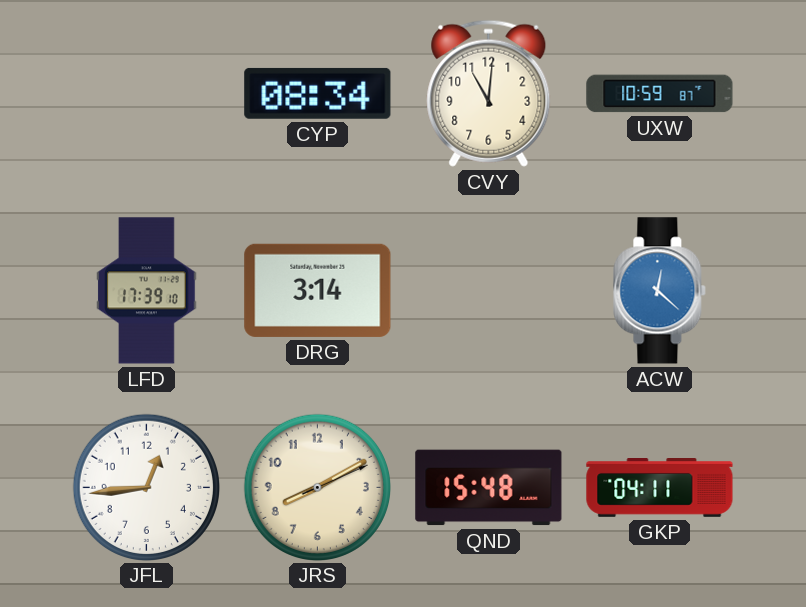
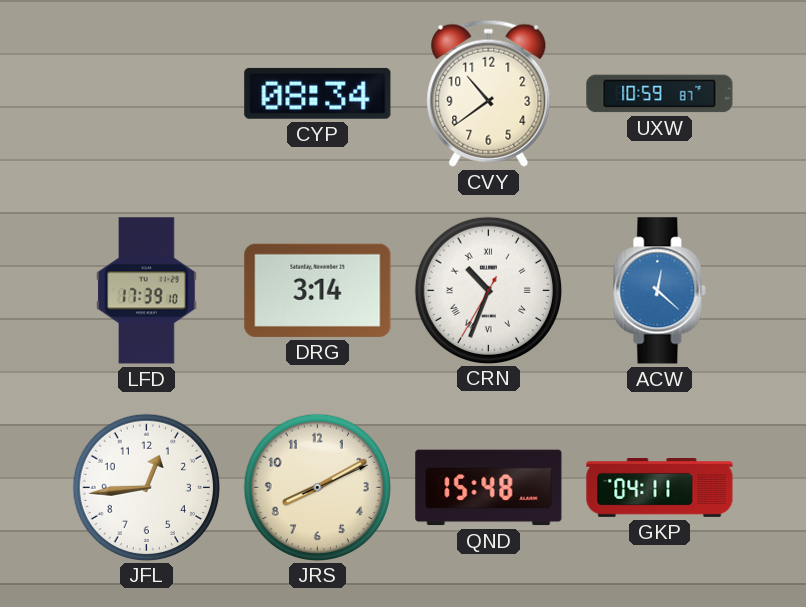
CVY: 11:01 -> 10:39
CRN: none -> 10:33
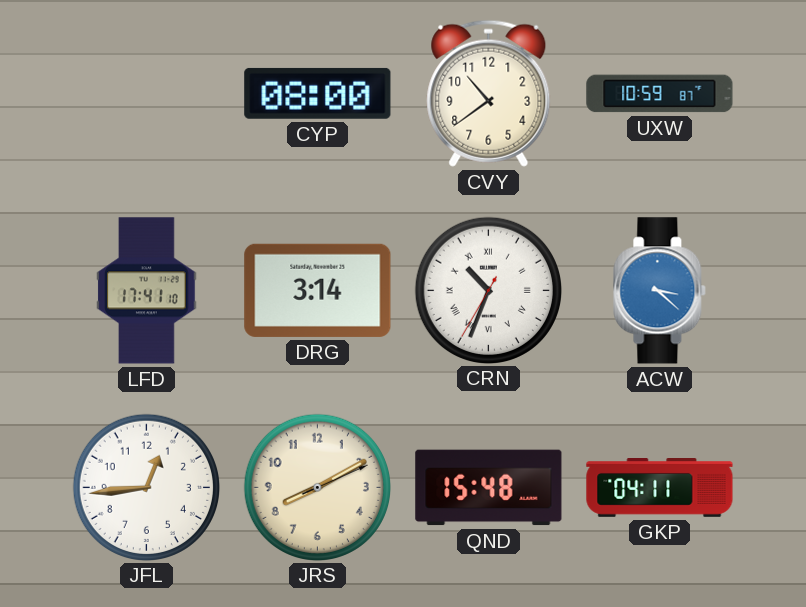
CYP: 08:34 -> 08:00
LFD: 17:39 -> 17:41
ACW: 12:22 -> 3:22
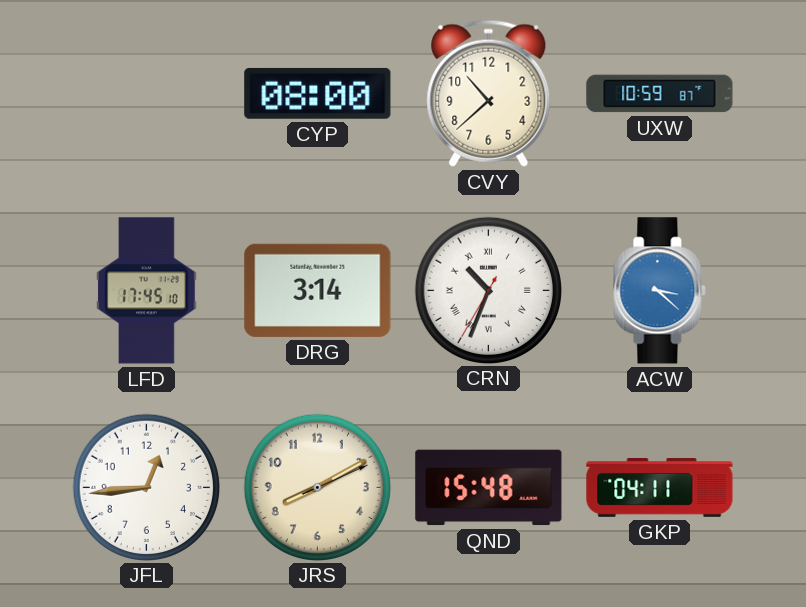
CVY: 10:39 -> 10:38
LFD: 17:41 -> 17:45
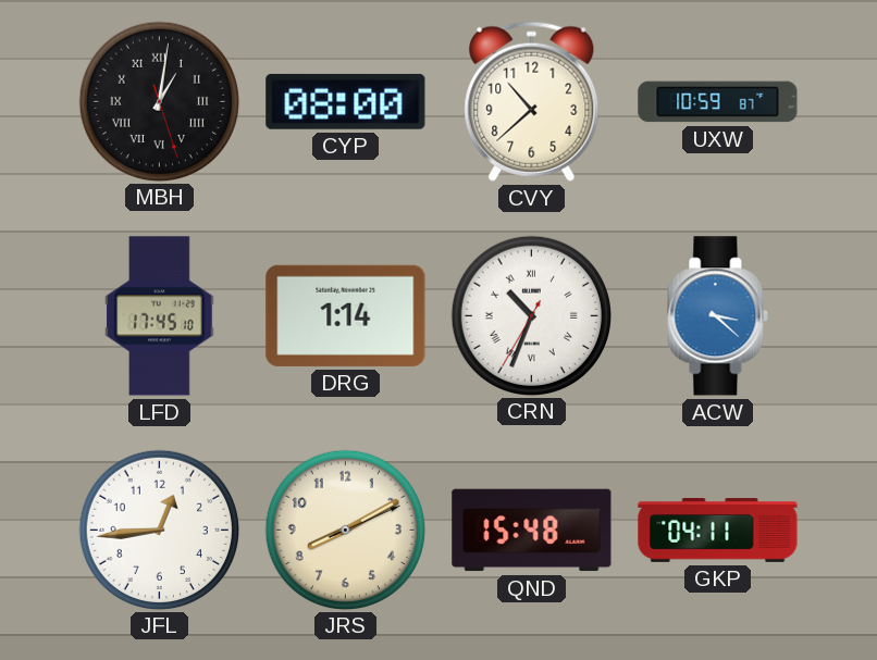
MBH: none -> 1:01
DRG: 3:14 -> 1:14
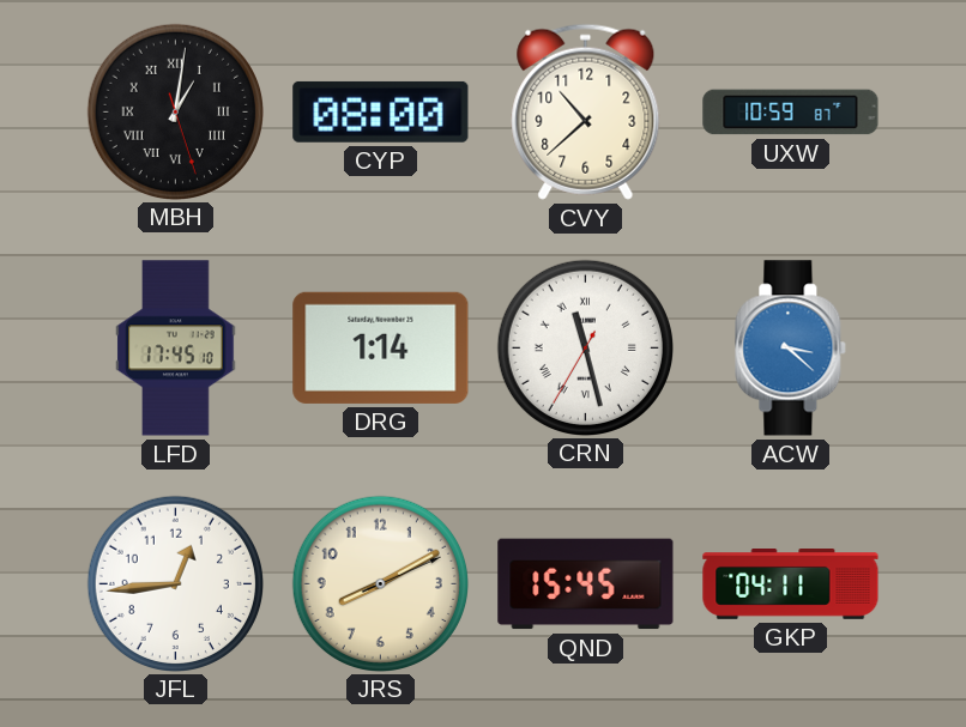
CRN: 10:33 -> 11:27
QND: 15:48 -> 15:45
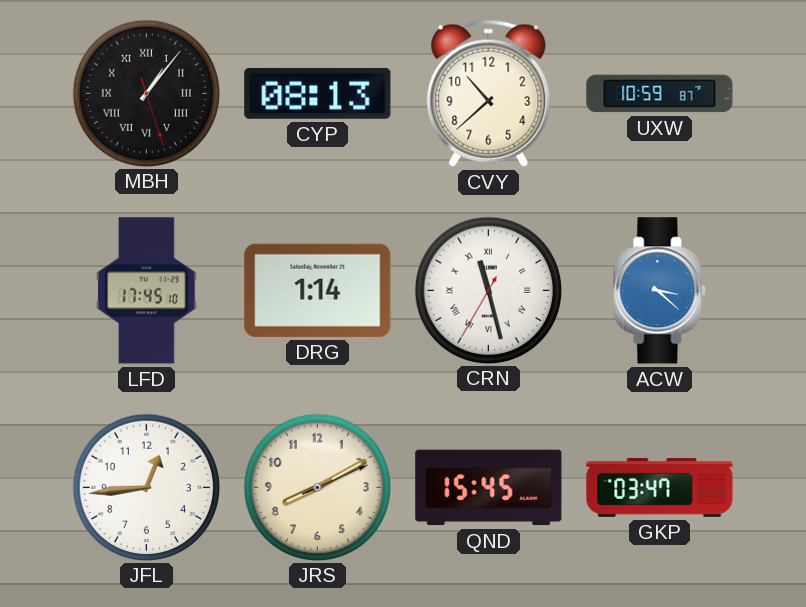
MBH: 1:01 -> 1:06
CYP: 08:00 -> 08:13
GKP: 04:11 -> 03:47
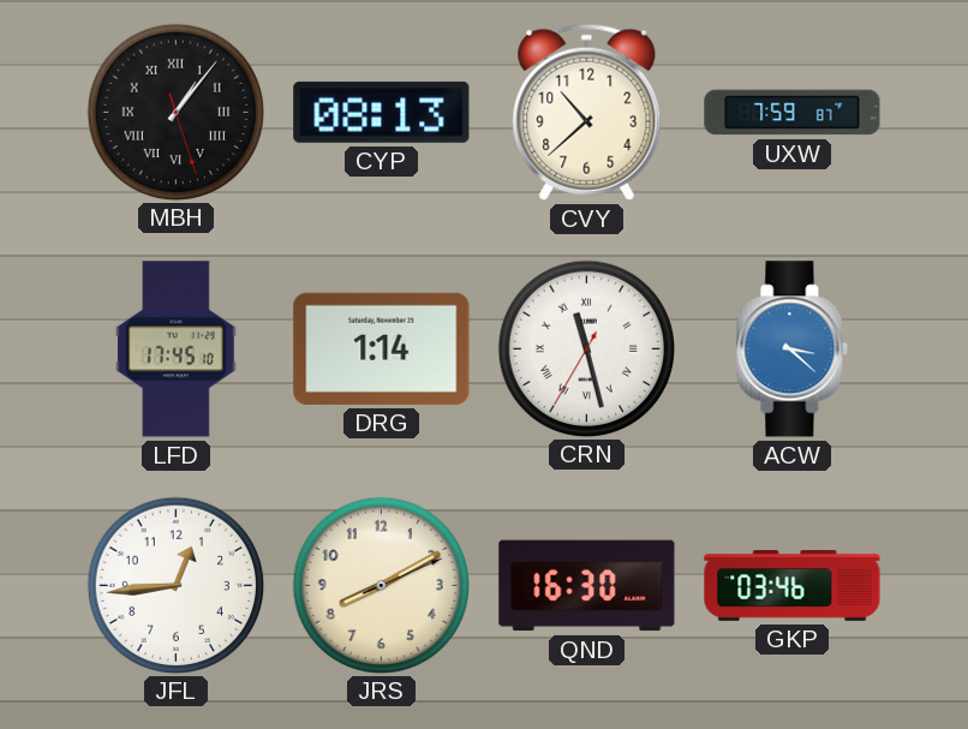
UXW: 10:59 -> 7:59
QND: 15:45 -> 16:30
GKP: 03:47 -> 03:46
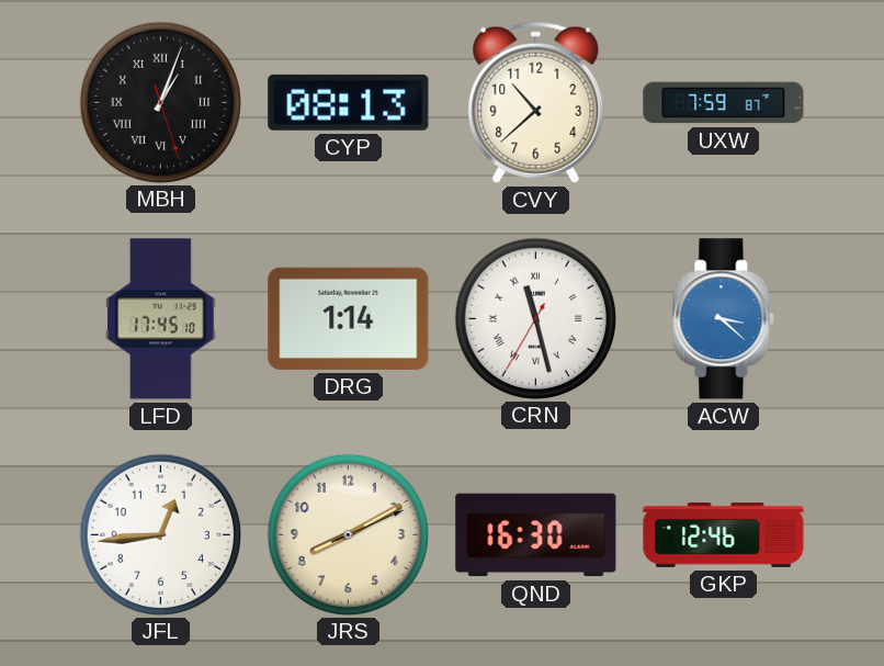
MBH: 1:06 -> 1:03
GKP: 03:46 -> 12:46
